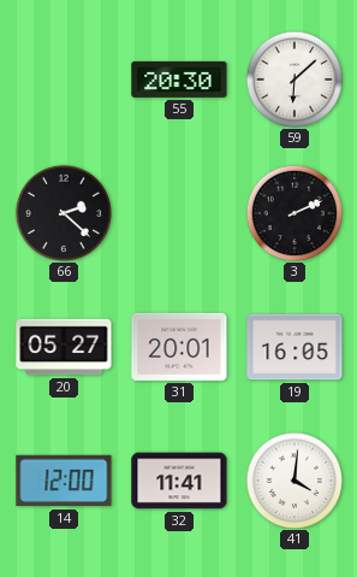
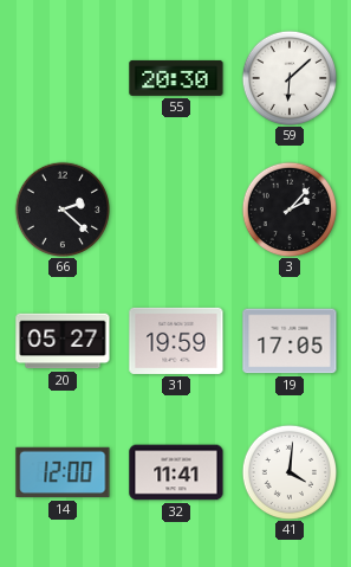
3: 2:11 -> 2:07
31: 20:01 -> 19:59
19: 16:05 -> 17:05
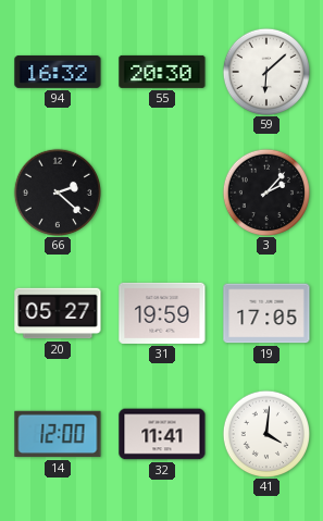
94: none -> 16:32
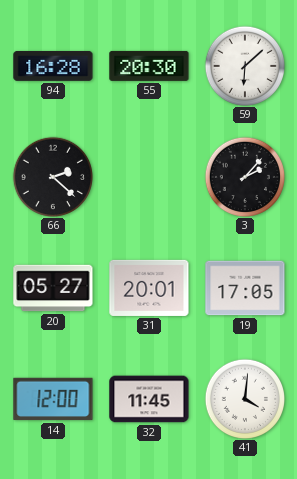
94: 16:32 -> 16:28
31: 19:59 -> 20:01
32: 11:41 -> 11:45
